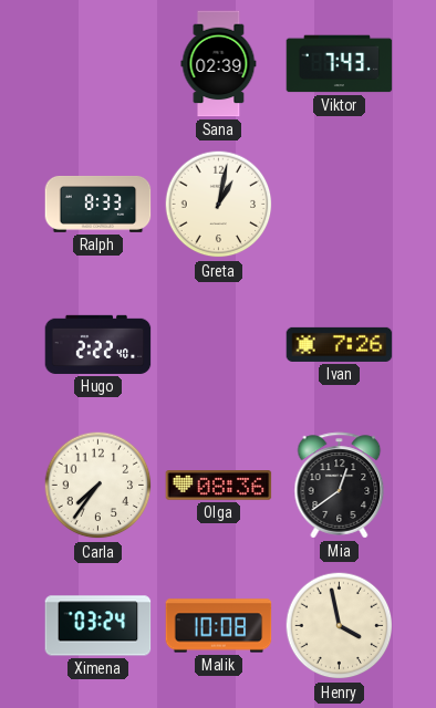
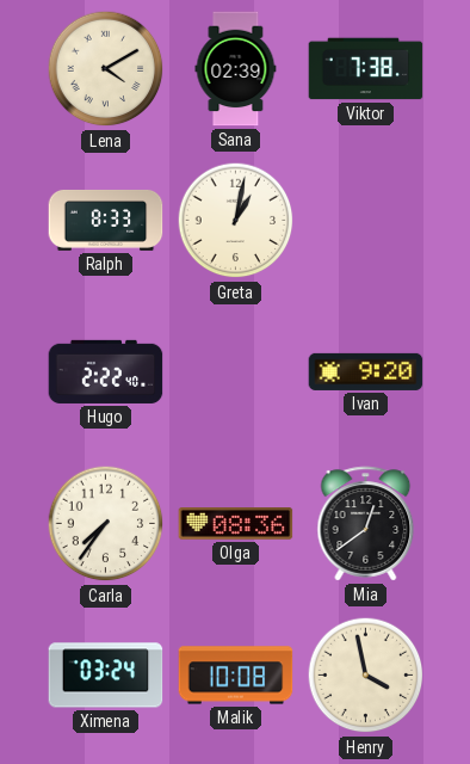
Lena: none -> 4:10
Viktor: 7:43 -> 7:38
Ivan: 7:26 -> 9:20
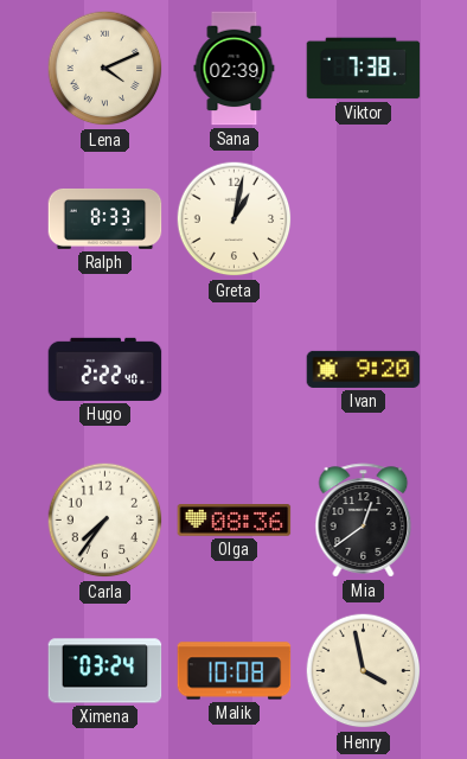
Lena: 4:10 -> 4:11
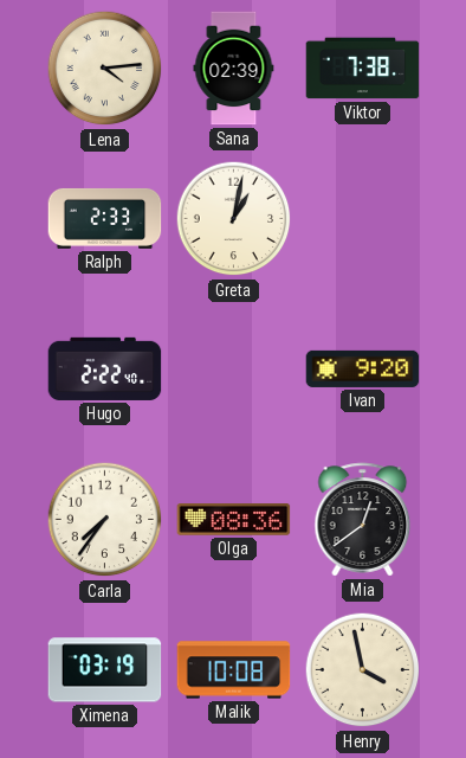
Lena: 4:11 -> 4:14
Ralph: 8:33 -> 2:33
Ximena: 03:24 -> 03:19
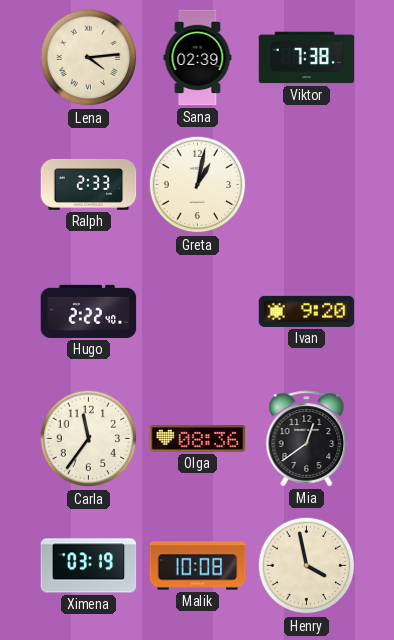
Carla: 7:36 -> 11:36
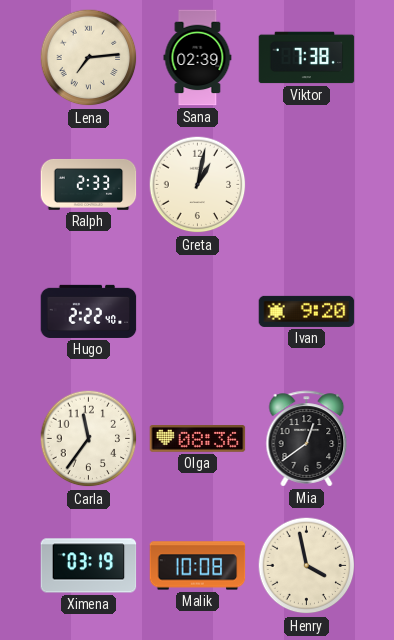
Lena: 4:14 -> 7:14
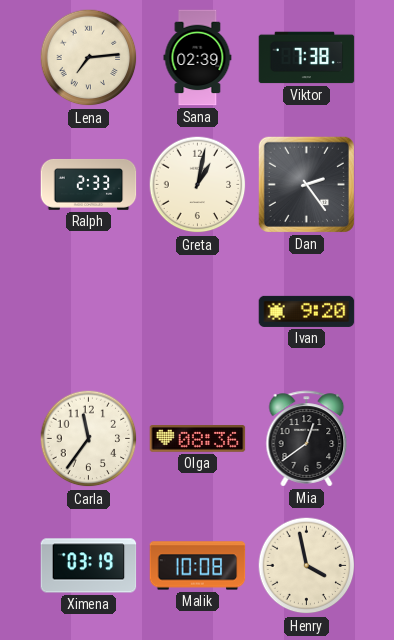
Dan: none -> 2:24
Hugo: 2:22 -> none
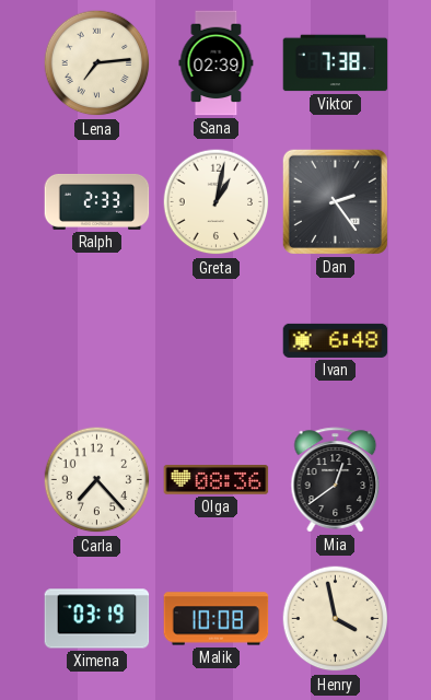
Ivan: 9:20 -> 6:48
Carla: 11:36 -> 7:23
